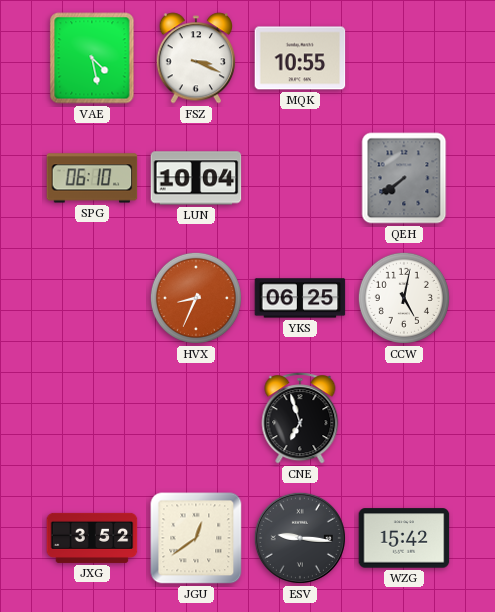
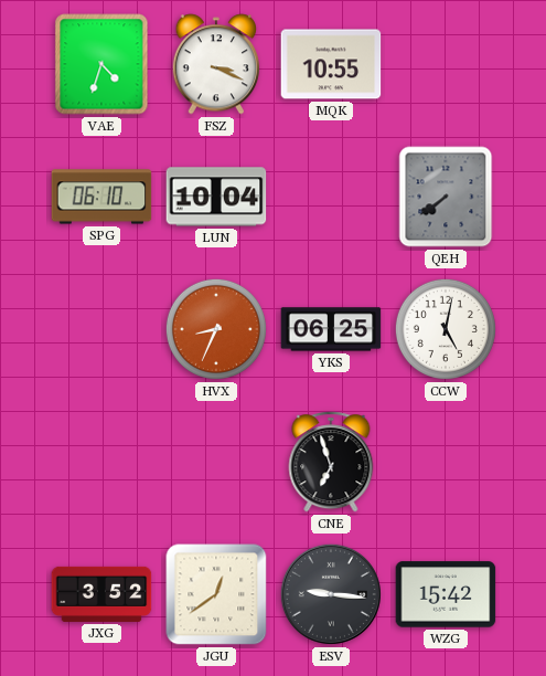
VAE: 4:28 -> 4:33
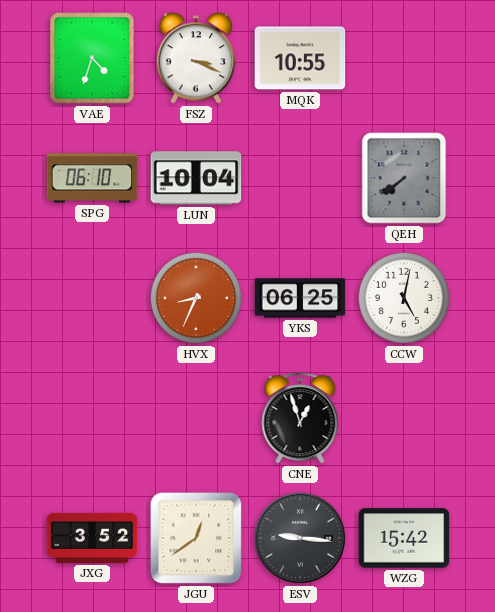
CNE: 6:57 -> 12:57
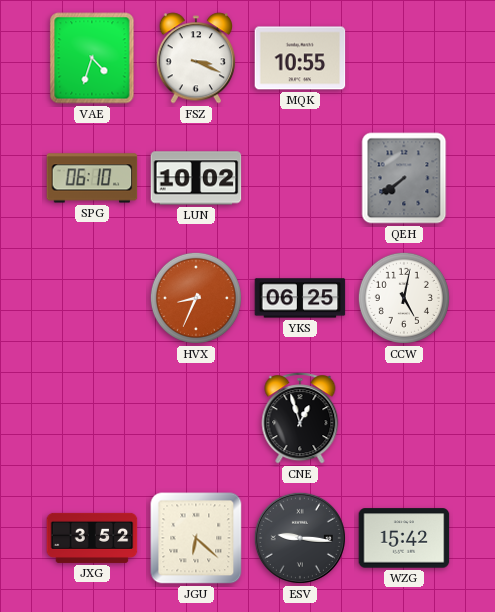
LUN: 10:04 -> 10:02
JGU: 12:39 -> 6:22
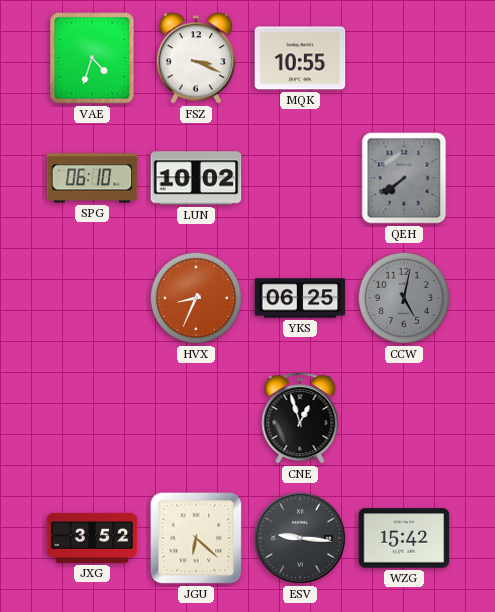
CCW dial: white -> grey
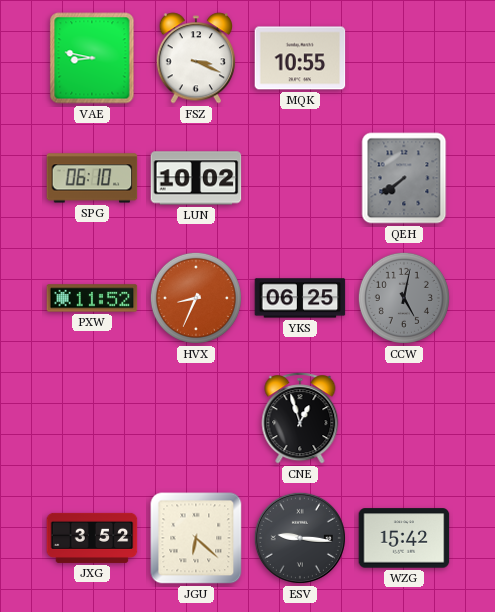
VAE: 4:33 -> 8:47
PXW: none -> 11:52
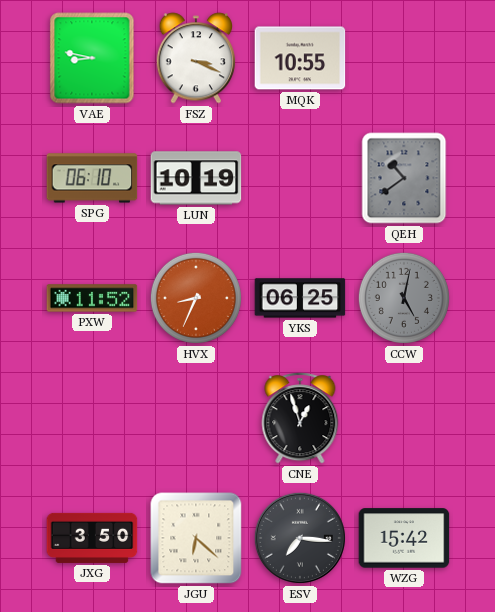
LUN: 10:02 -> 10:19
QEH: 7:39 -> 10:39
JXG: 3:52 -> 3:50
ESV: 9:16 -> 7:16
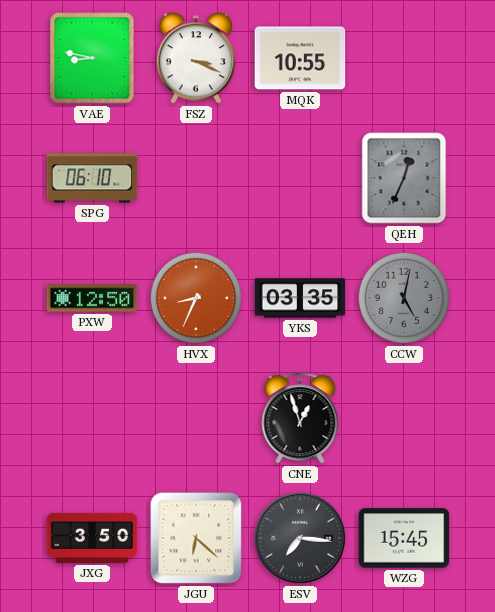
LUN: 10:19 -> none
QEH: 10:39 -> 12:34
PXW: 11:52 -> 12:50
YKS: 06:25 -> 03:35
WZG: 15:42 -> 15:45
